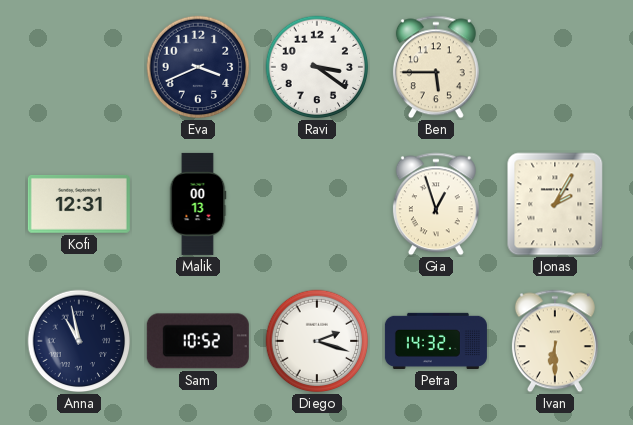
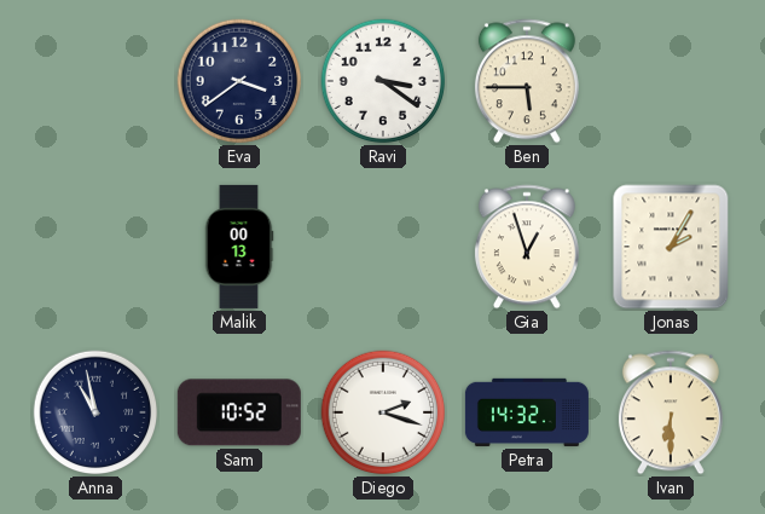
Eva: 3:41 -> 3:39
Kofi: 12:31 -> none
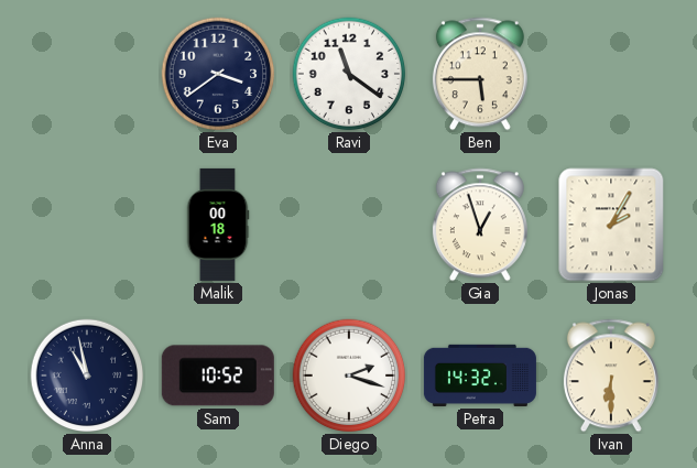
Ravi: 3:21 -> 11:21
Malik: 00:13 -> 00:18
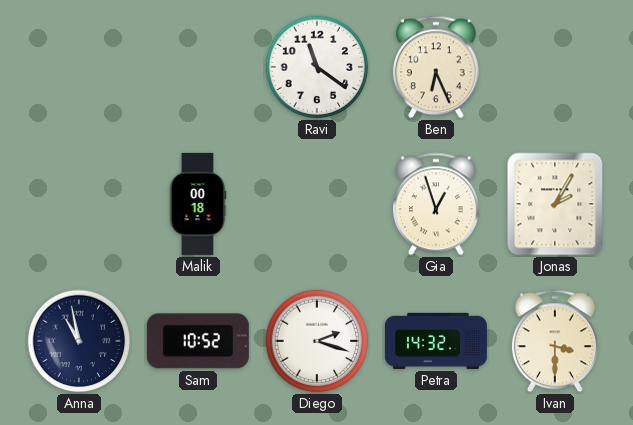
Eva: 3:39 -> none
Ben: 5:45 -> 6:26
Ivan: 6:30 -> 3:30
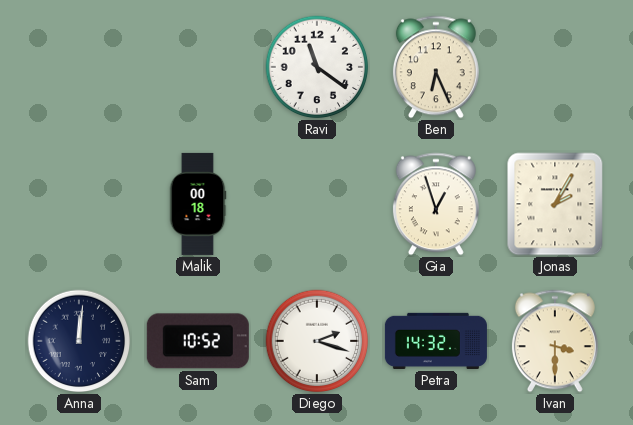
Anna: 10:58 -> 12:01
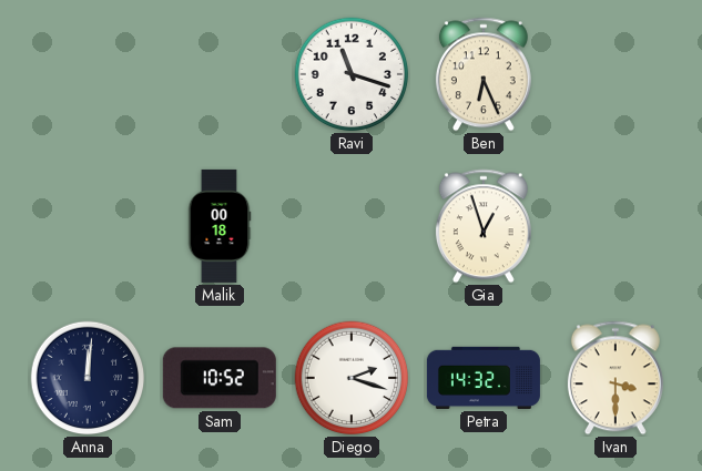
Ravi: 11:21 -> 11:18
Jonas: 2:05 -> none
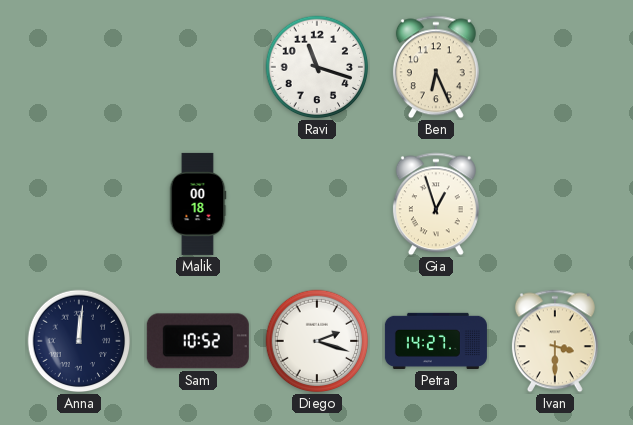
Petra: 14:32 -> 14:27
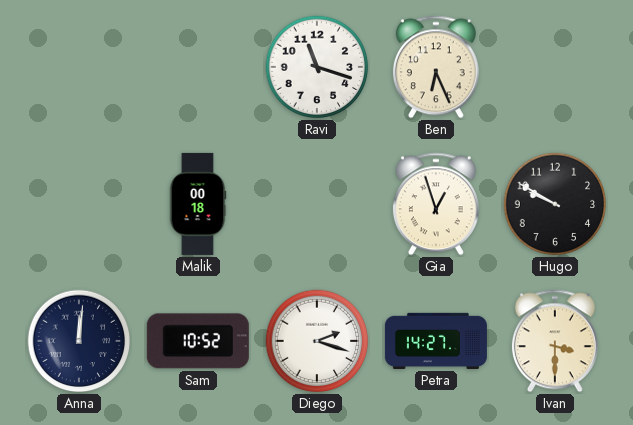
Hugo: none -> 9:50
